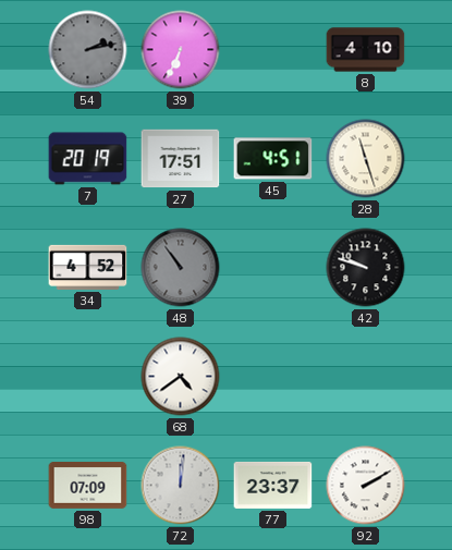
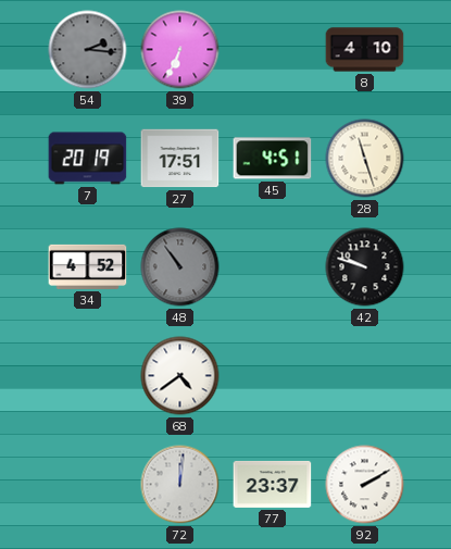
54: 2:13 -> 2:16
98: 07:09 -> none
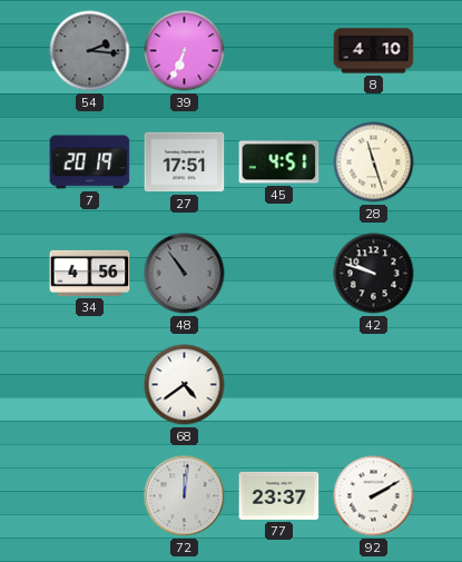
34: 4:52 -> 4:56
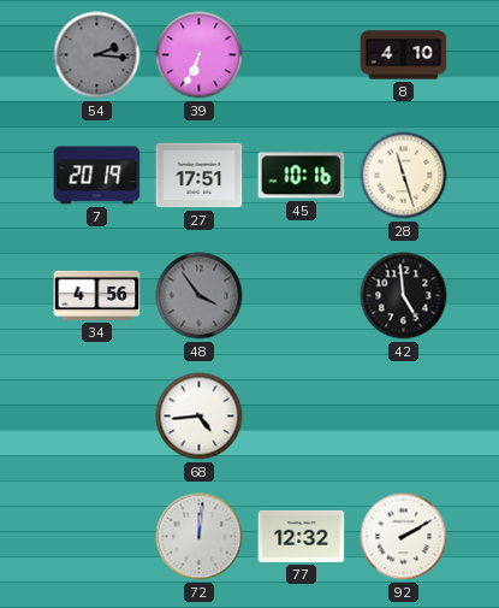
45: 4:51 -> 10:16
48: 10:54 -> 3:54
42: 9:48 -> 4:59
68: 4:39 -> 4:44
77: 23:37 -> 12:32
